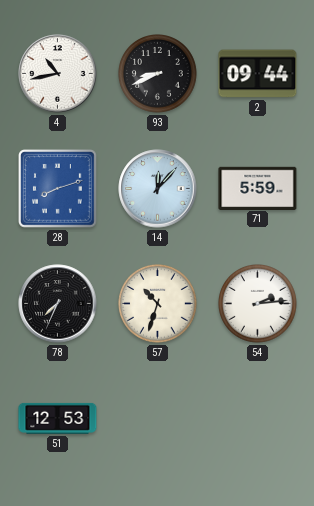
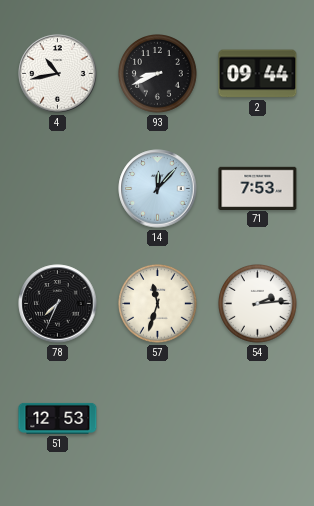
28: 8:12 -> none
71: 5:59 -> 7:53
57: 10:33 -> 11:33
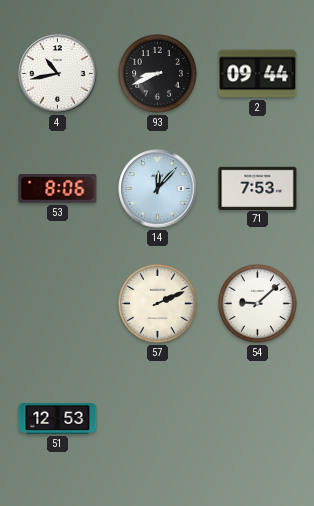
53: none -> 8:06
78: 7:34 -> none
57: 11:33 -> 2:11
54: 2:14 -> 9:08
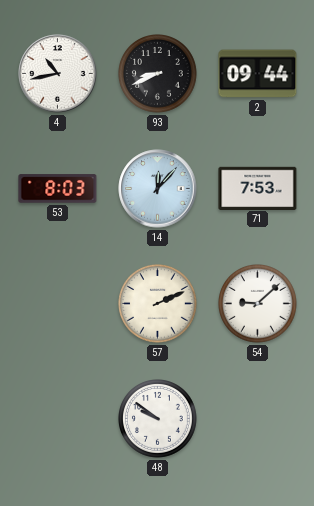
53: 8:06 -> 8:03
51: 12:53 -> none
48: none -> 9:51
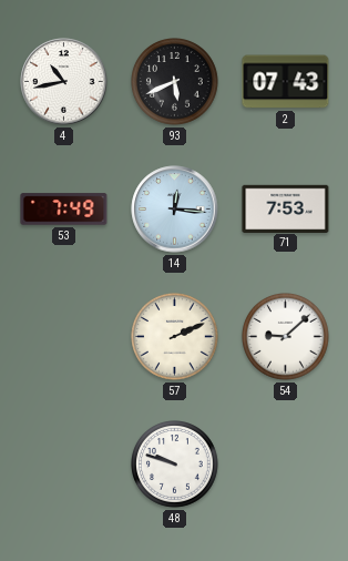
93: 8:41 -> 5:41
2: 09:44 -> 07:43
53: 8:03 -> 7:49
14: 12:07 -> 12:16
48: 9:51 -> 9:48
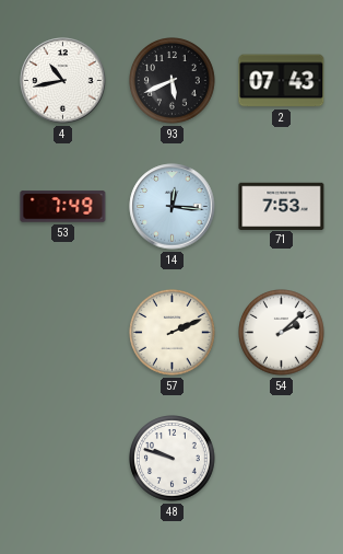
54: 9:08 -> 2:08
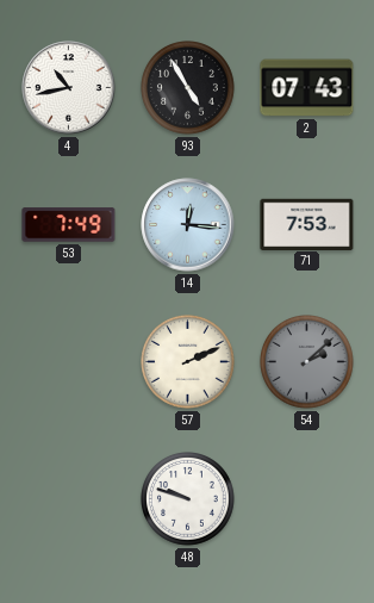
93: 5:41 -> 4:55
54 dial: white -> grey
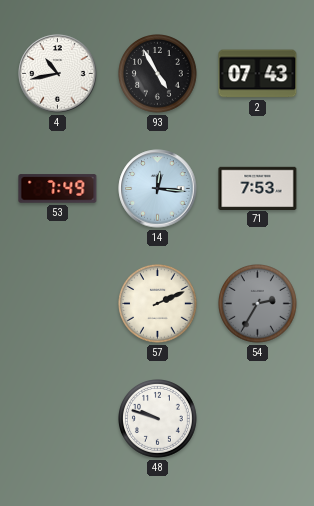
54: 2:08 -> 2:35
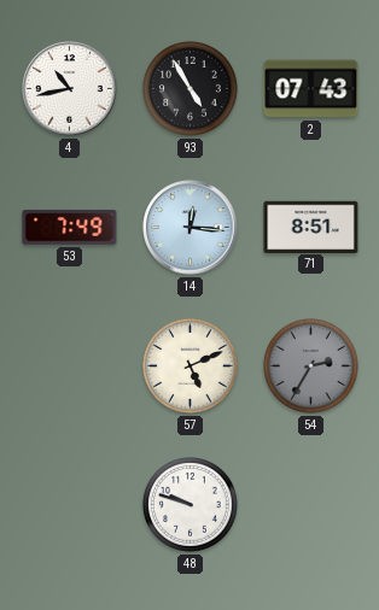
71: 7:53 -> 8:51
57: 2:11 -> 5:11
